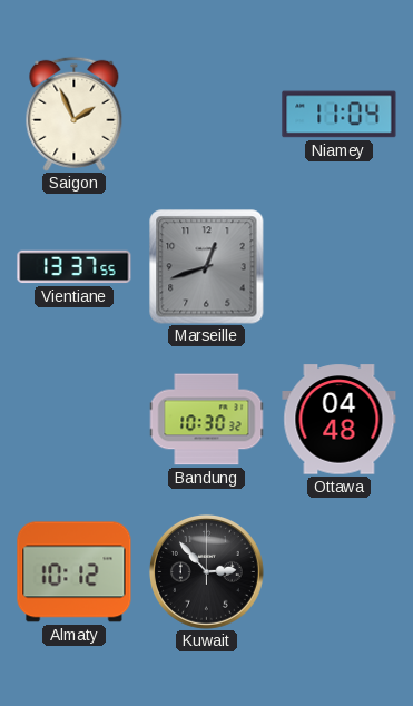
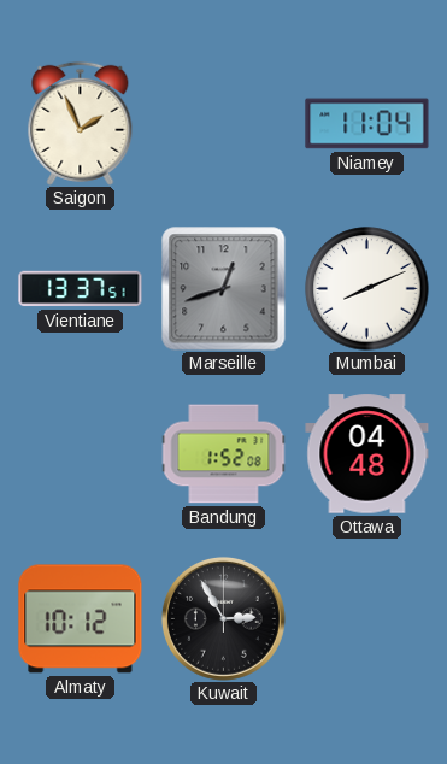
Vientiane: 13:37:55 -> 13:37:51
Mumbai: none -> 8:11
Bandung: 10:30 -> 1:52
Kuwait: 2:53 -> 2:55
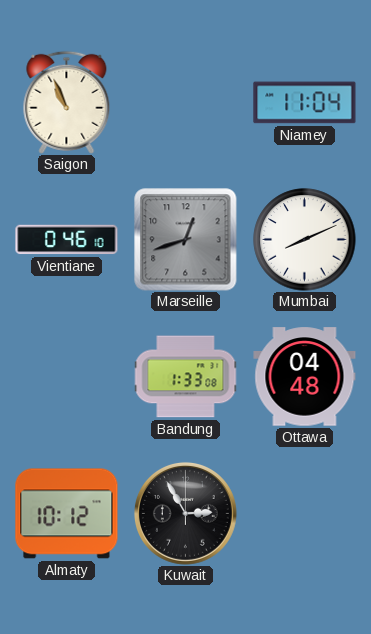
Saigon: 1:56 -> 10:56
Vientiane: 13:37 -> 0:46
Bandung: 1:52 -> 1:33
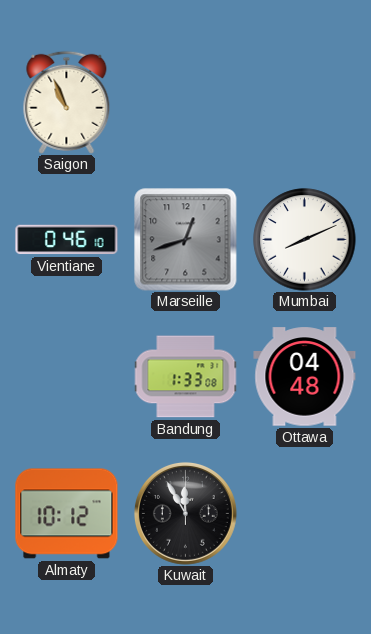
Niamey: 11:04 -> none
Kuwait: 2:55 -> 11:55
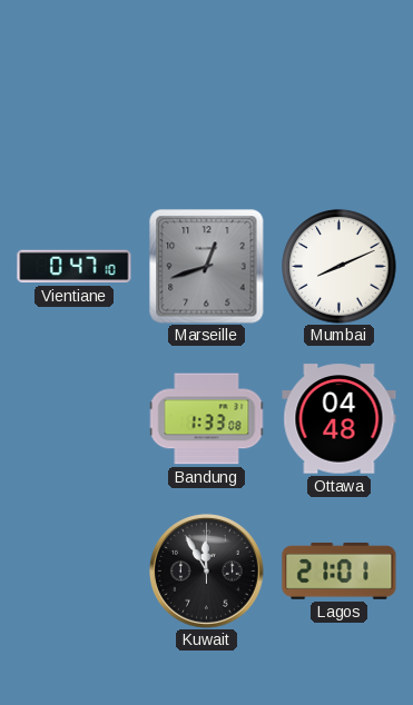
Saigon: 10:56 -> none
Vientiane: 0:46 -> 0:47
Almaty: 10:12 -> none
Lagos: none -> 21:01
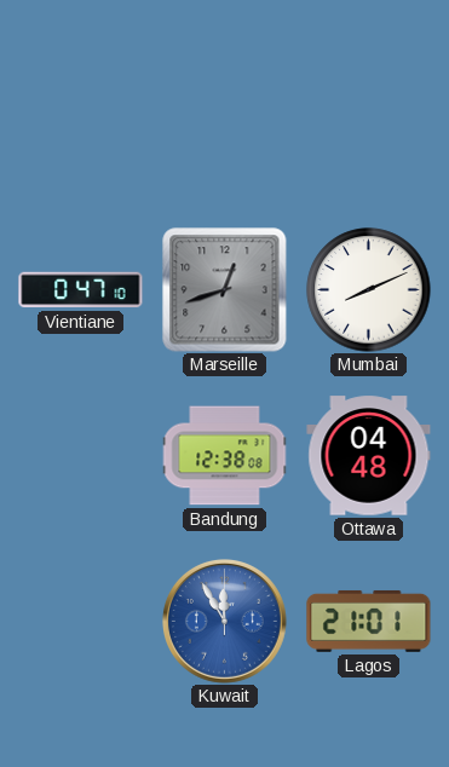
Bandung: 1:33 -> 12:38
Kuwait dial: black -> blue
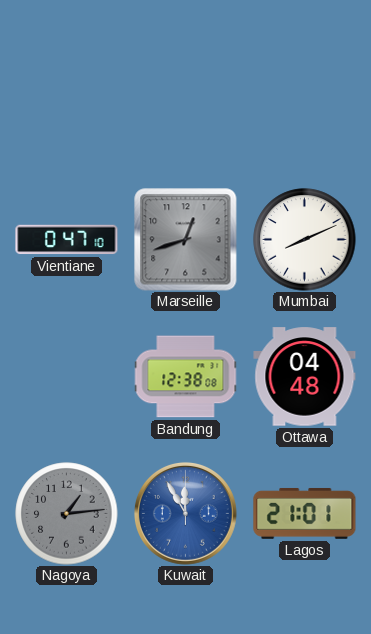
Nagoya: none -> 1:14
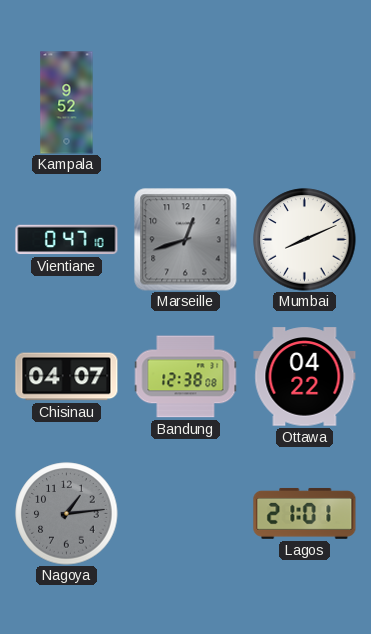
Kampala: none -> 9:52
Chisinau: none -> 04:07
Ottawa: 04:48 -> 04:22
Kuwait: 11:55 -> none
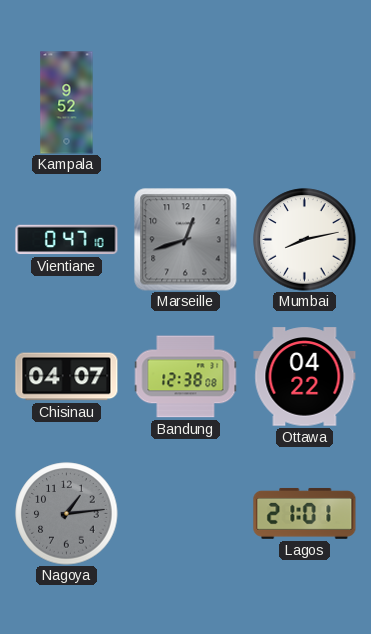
Mumbai: 8:11 -> 8:13
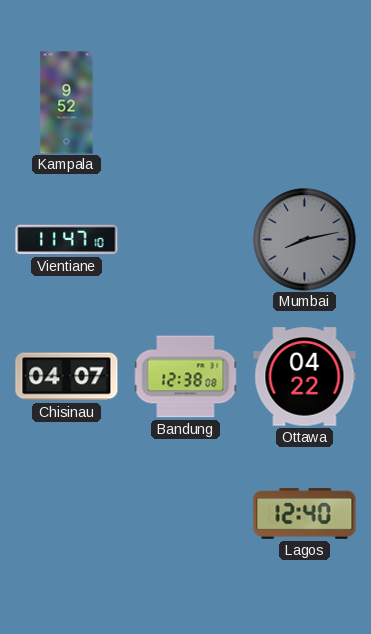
Vientiane: 0:47 -> 11:47
Marseille: 12:42 -> none
Mumbai dial: white -> grey
Nagoya: 1:14 -> none
Lagos: 21:01 -> 12:40
